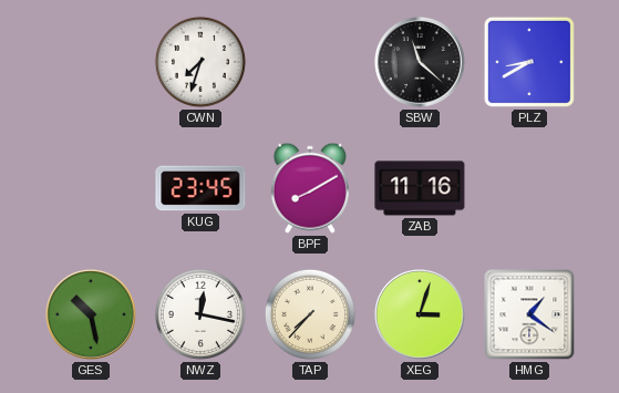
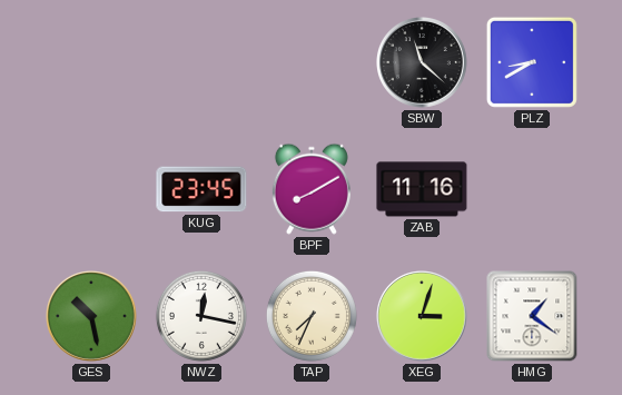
CWN: 7:33 -> none
TAP: 7:37 -> 7:34
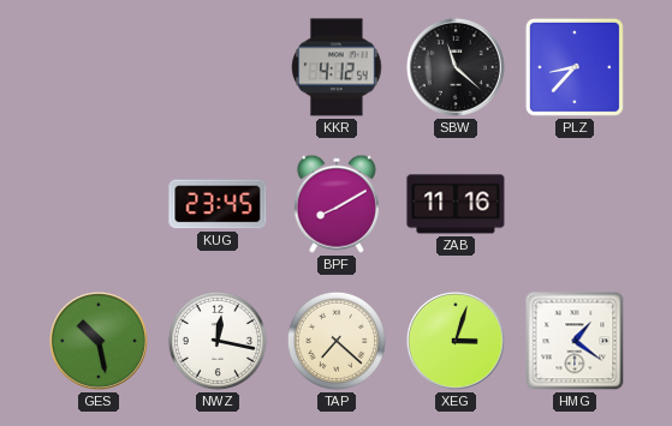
KKR: none -> 4:12
PLZ: 8:40 -> 8:37
TAP: 7:34 -> 7:22
